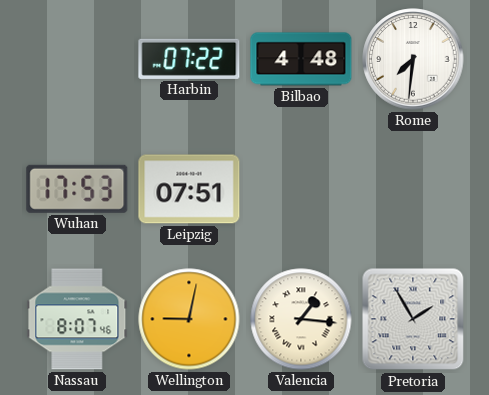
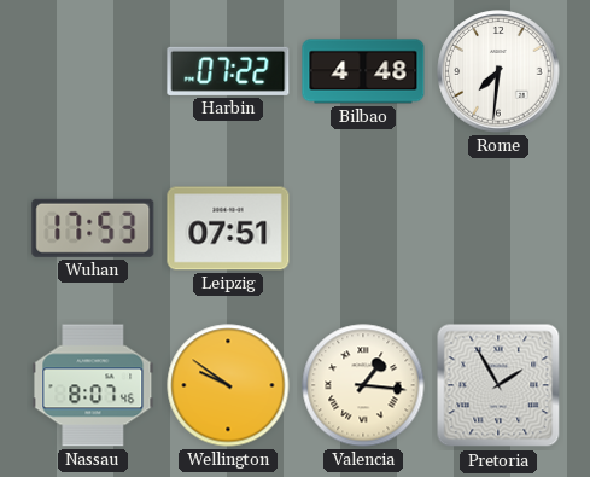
Wellington: 9:02 -> 9:51
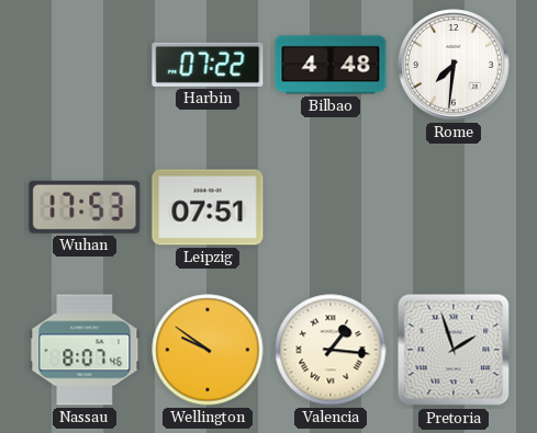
Pretoria: 1:55 -> 1:57
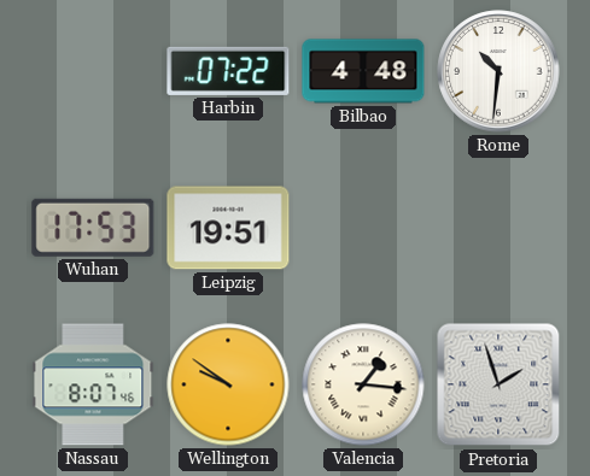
Rome: 7:31 -> 10:31
Leipzig: 07:51 -> 19:51
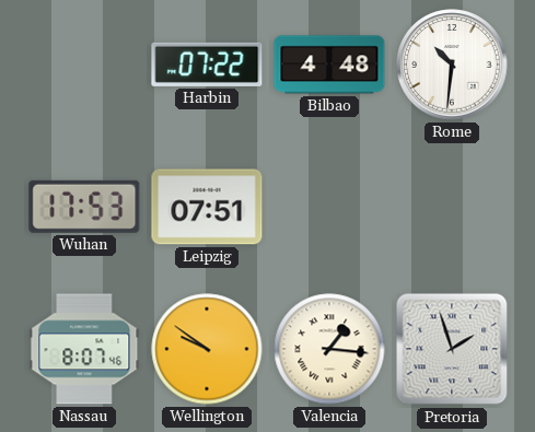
Leipzig: 19:51 -> 07:51
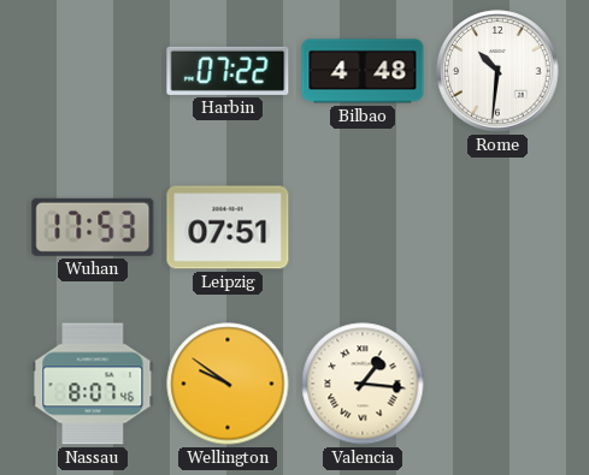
Pretoria: 1:57 -> none
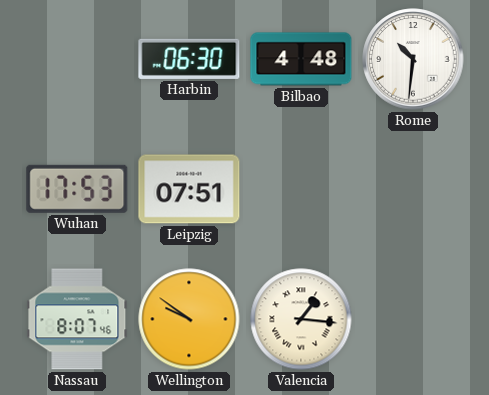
Harbin: 07:22 -> 06:30
